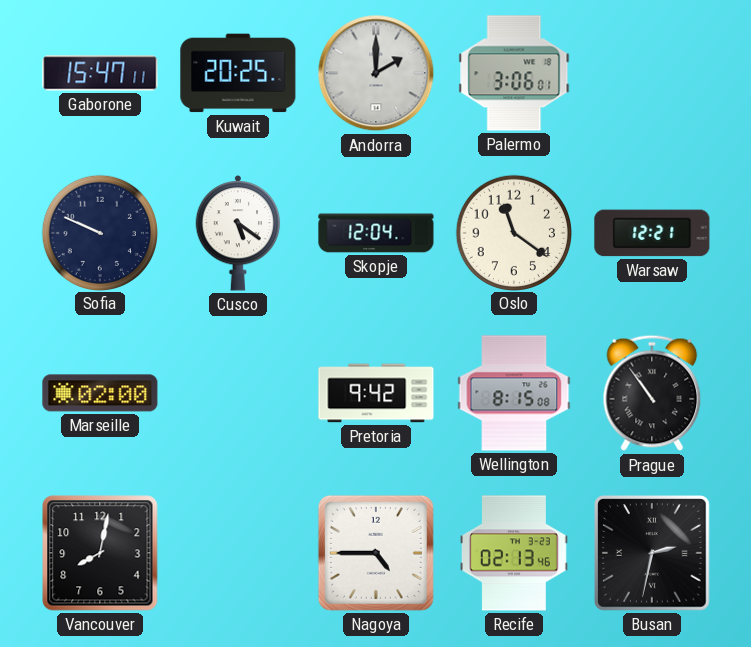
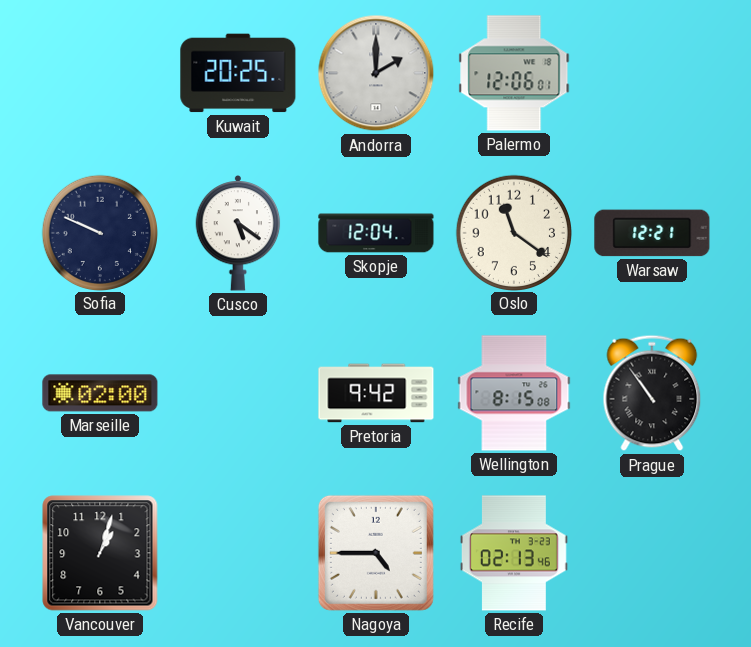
Gaborone: 15:47 -> none
Palermo: 3:06 -> 12:06
Vancouver: 8:02 -> 1:03
Busan: 2:32 -> none
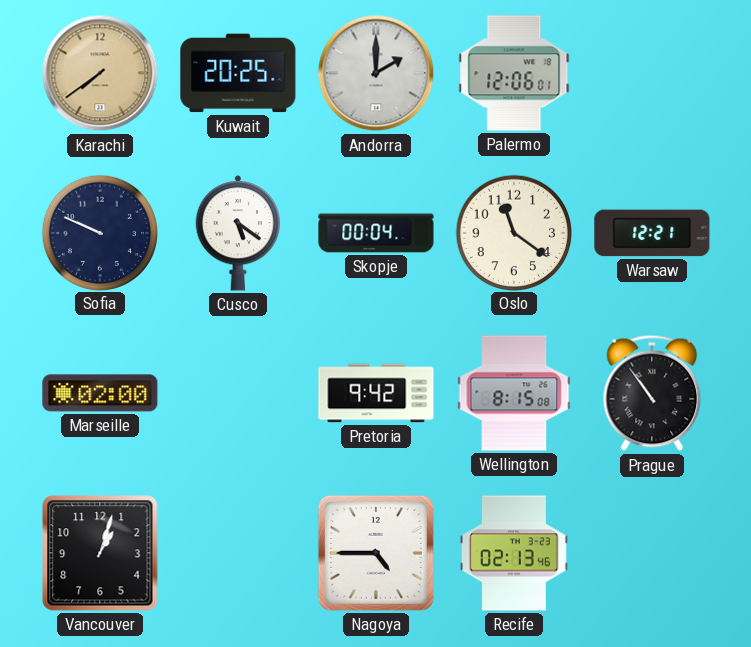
Karachi: none -> 7:39
Skopje: 12:04 -> 00:04
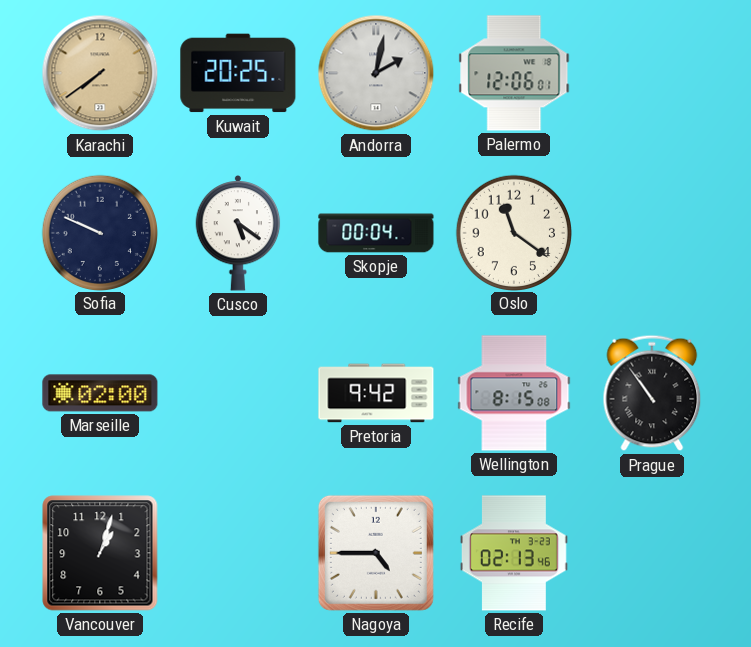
Andorra: 2:00 -> 2:02
Warsaw: 12:21 -> none
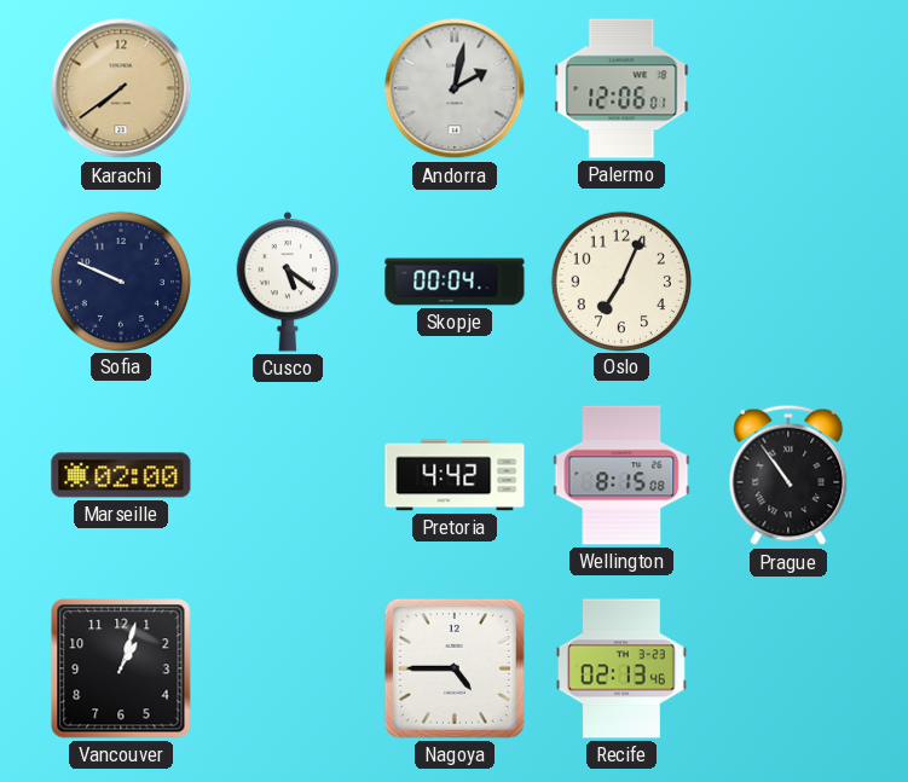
Kuwait: 20:25 -> none
Oslo: 11:21 -> 7:04
Pretoria: 9:42 -> 4:42
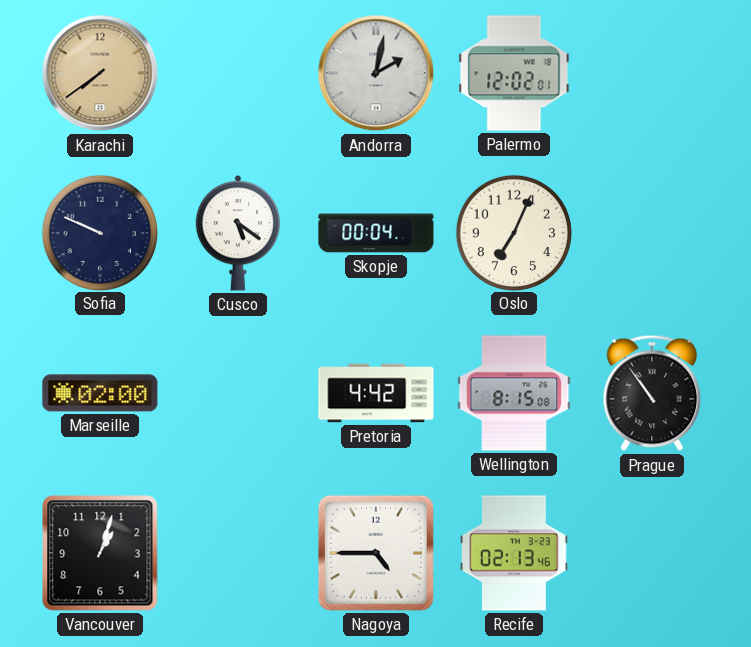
Palermo: 12:06 -> 12:02
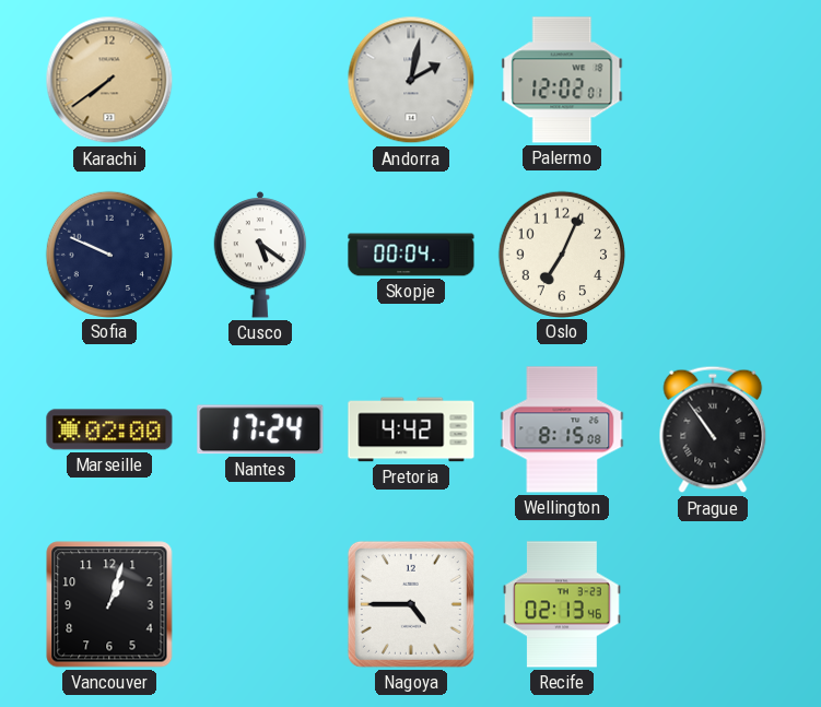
Nantes: none -> 17:24
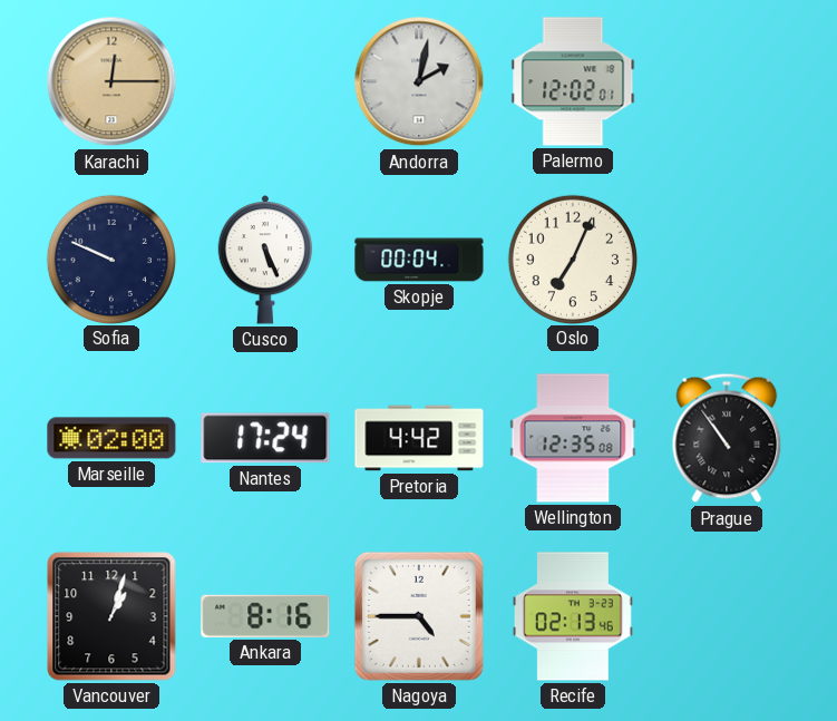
Karachi: 7:39 -> 12:15
Cusco: 5:21 -> 5:26
Wellington: 8:15 -> 12:35
Ankara: none -> 8:16
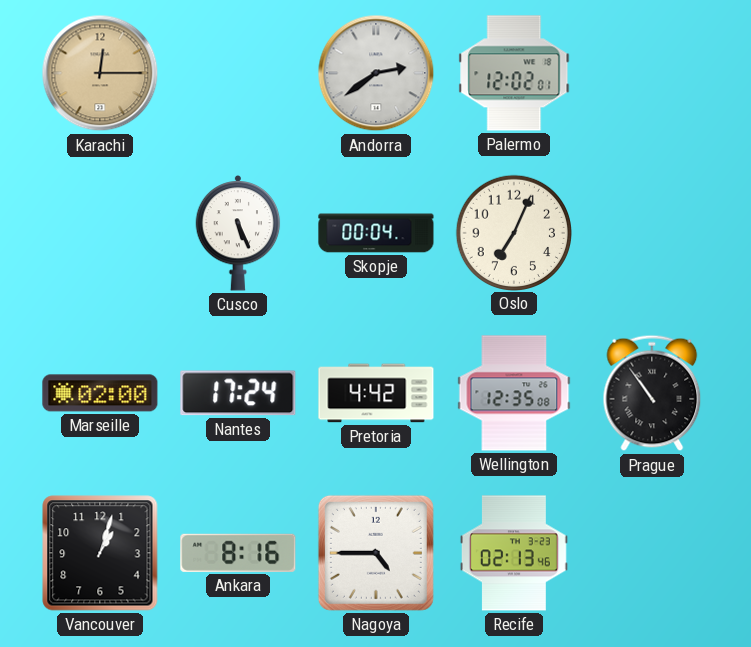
Andorra: 2:02 -> 2:39
Sofia: 9:49 -> none
